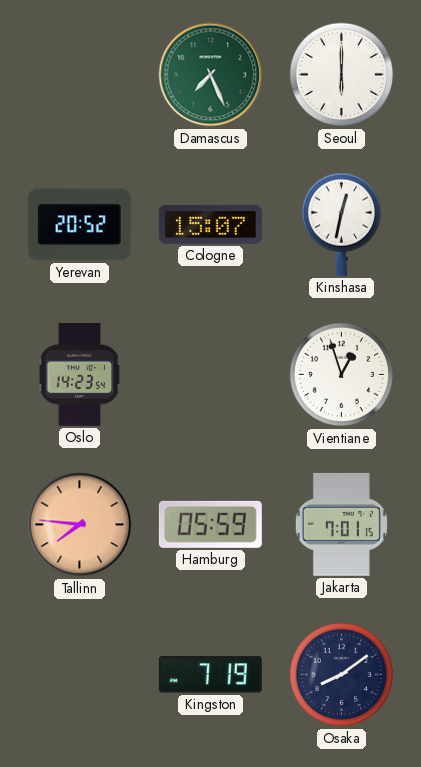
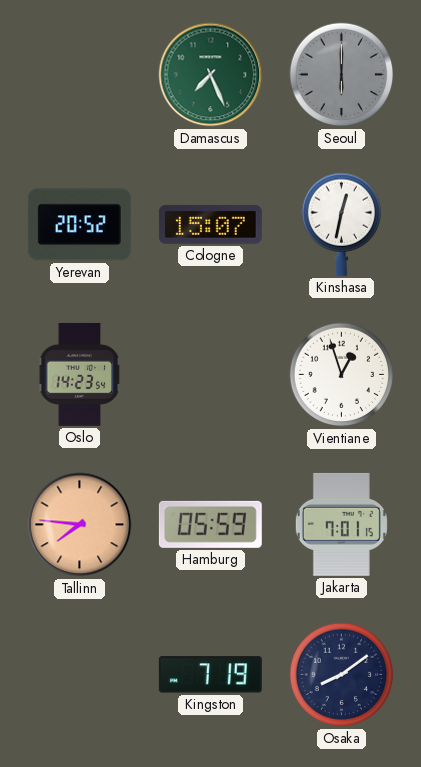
Seoul dial: white -> grey
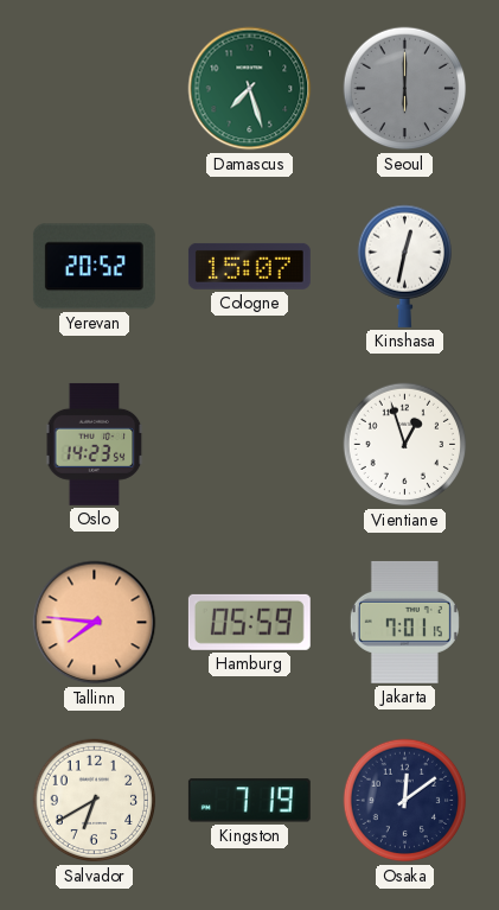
Damascus: 7:26 -> 7:27
Salvador: none -> 6:40
Osaka: 8:09 -> 12:09
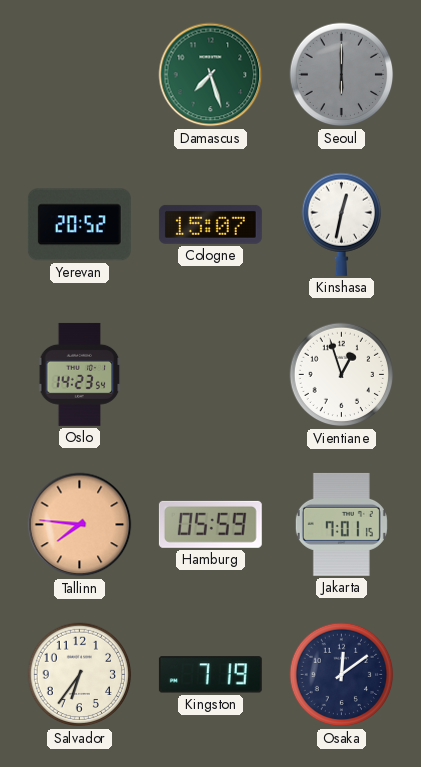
Salvador: 6:40 -> 6:36
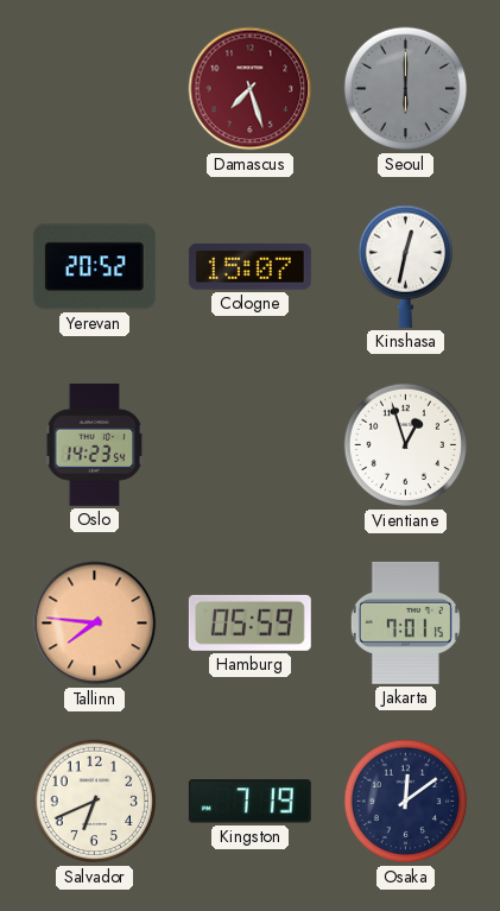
Damascus dial: green -> burgundy
Salvador: 6:36 -> 6:41
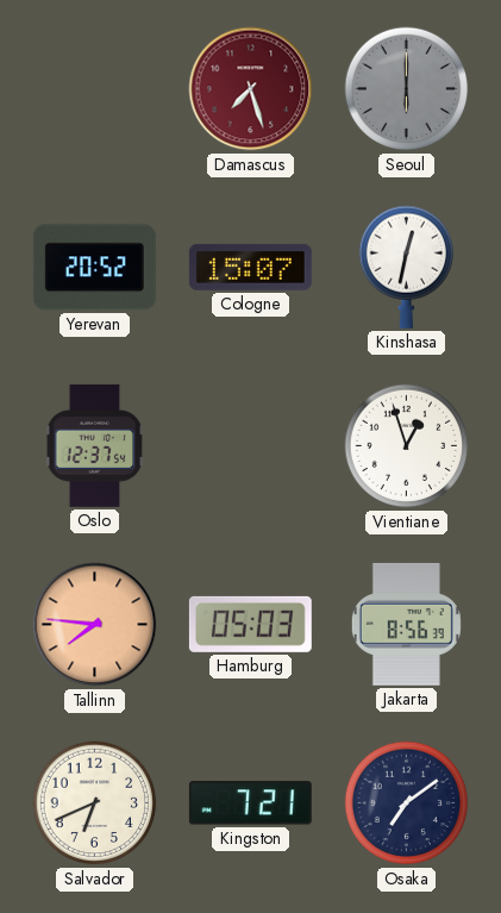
Oslo: 14:23 -> 12:37
Hamburg: 05:59 -> 05:03
Jakarta: 7:01 -> 8:56
Kingston: 7:19 -> 7:21
Osaka: 12:09 -> 7:09
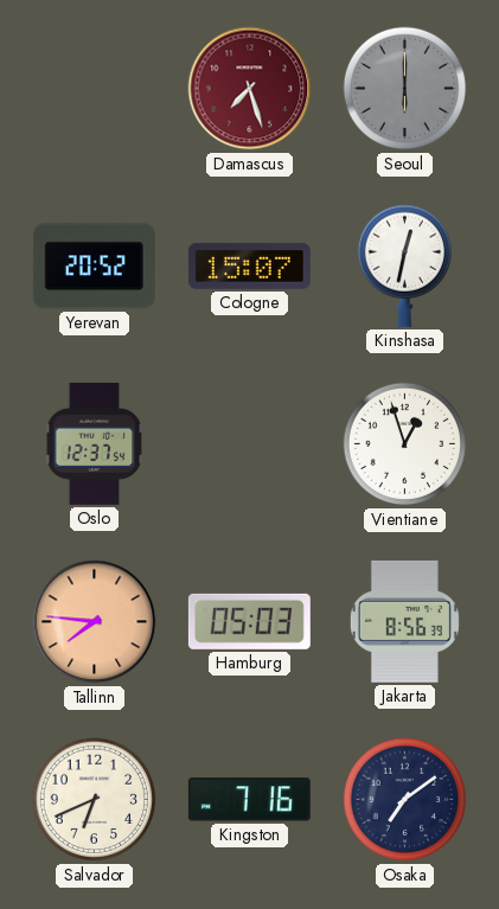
Kingston: 7:21 -> 7:16
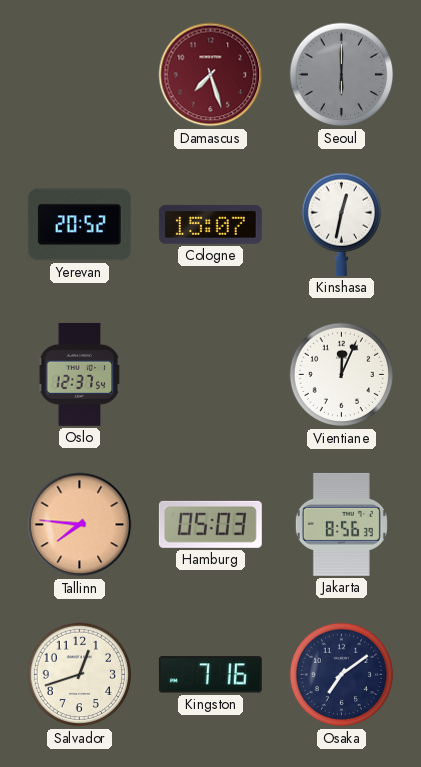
Vientiane: 12:57 -> 12:04
Salvador: 6:41 -> 12:42
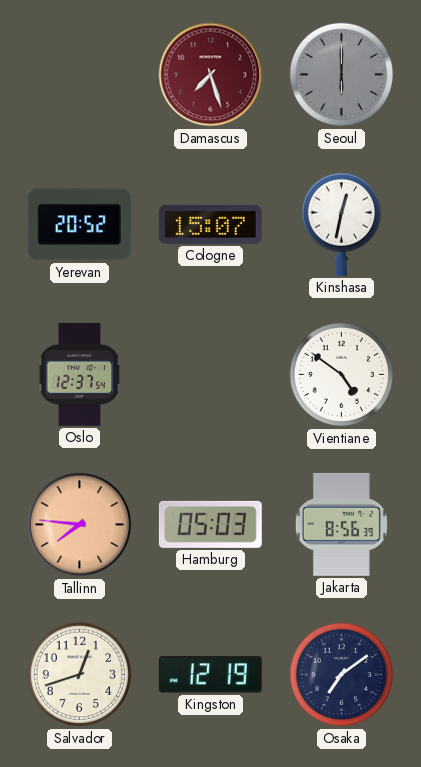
Vientiane: 12:04 -> 4:51
Kingston: 7:16 -> 12:19
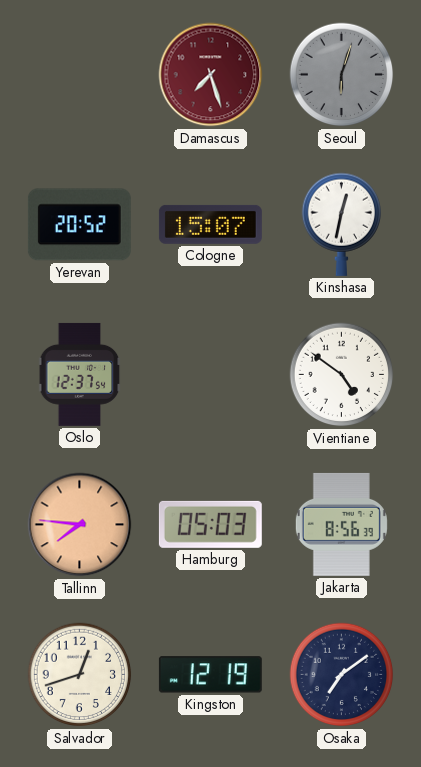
Seoul: 6:00 -> 6:03
